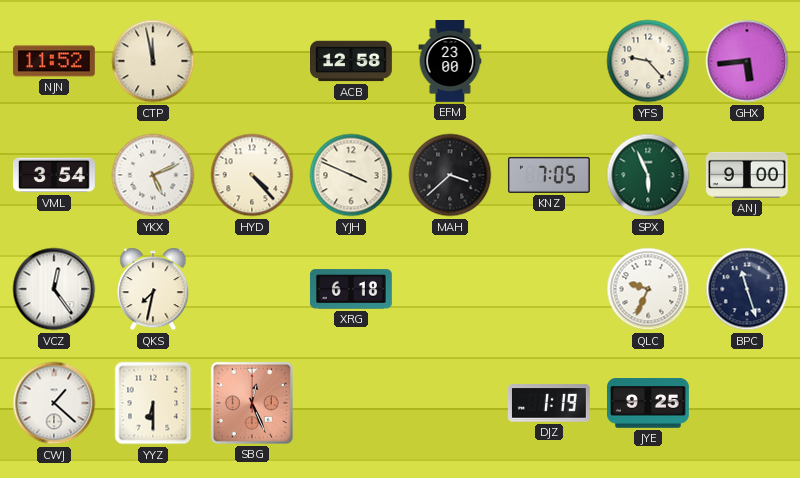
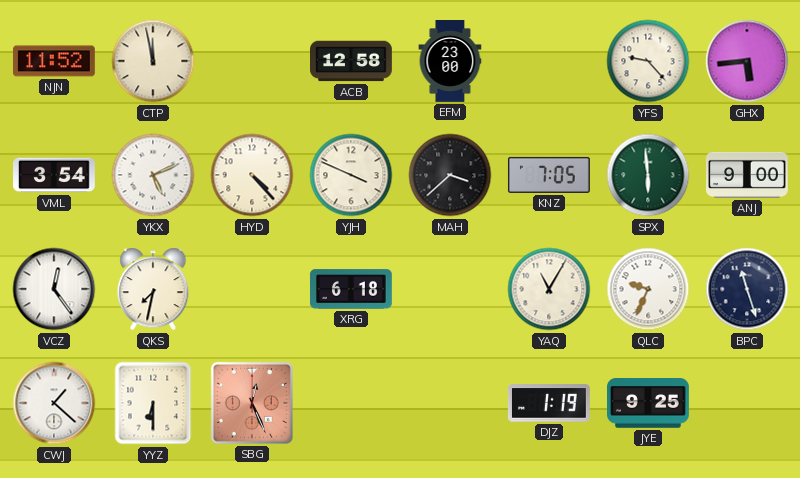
SPX: 5:56 -> 5:59
YAQ: none -> 11:05
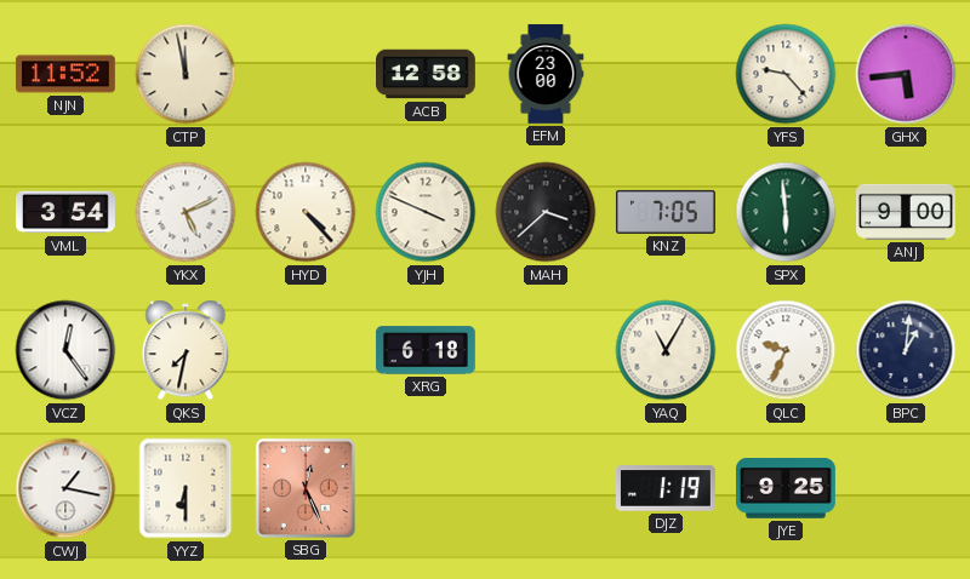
BPC: 11:27 -> 1:01
CWJ: 1:22 -> 1:17
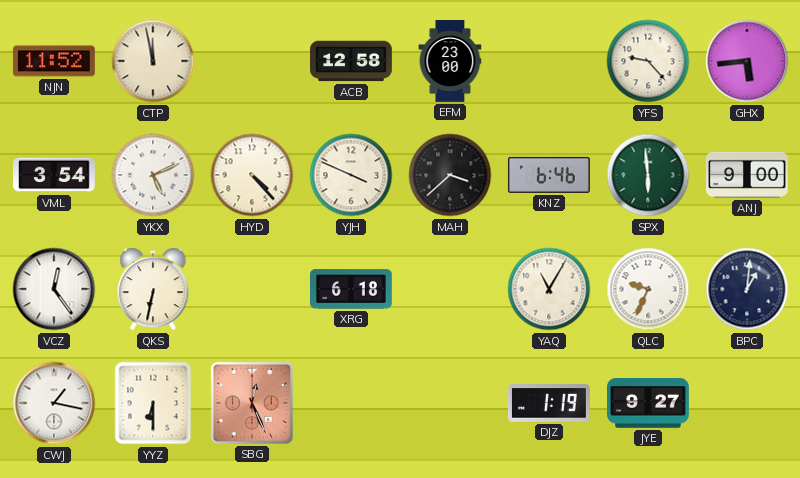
KNZ: 7:05 -> 6:46
QKS: 7:32 -> 6:32
JYE: 9:25 -> 9:27
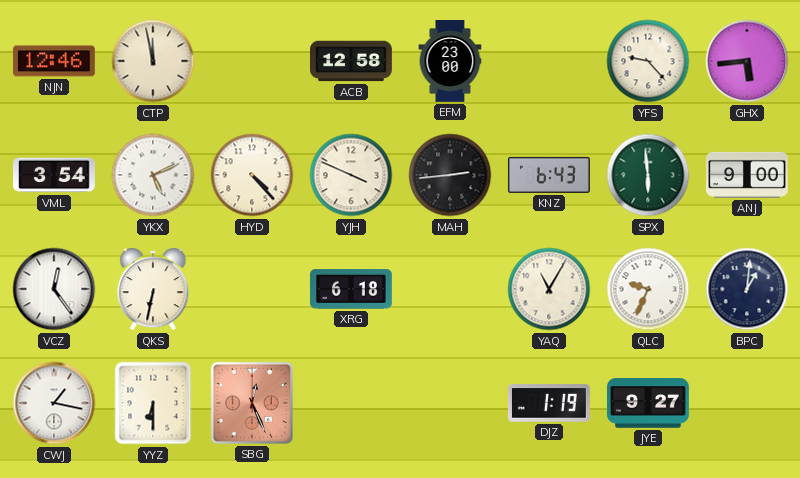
NJN: 11:52 -> 12:46
MAH: 3:38 -> 2:44
KNZ: 6:46 -> 6:43
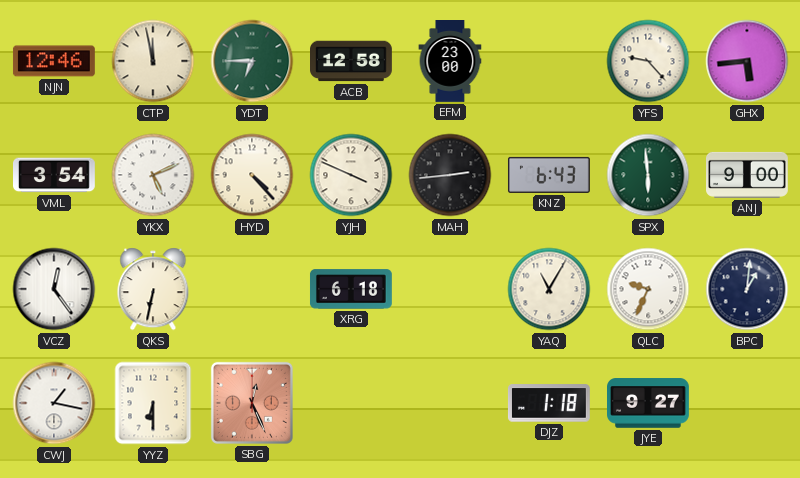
YDT: none -> 6:45
DJZ: 1:19 -> 1:18
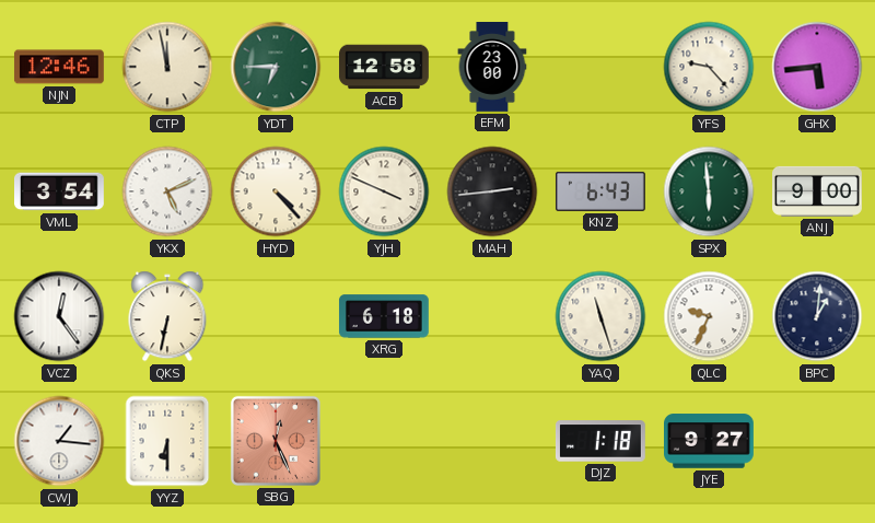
YAQ: 11:05 -> 11:27
CWJ: 1:17 -> 1:16
